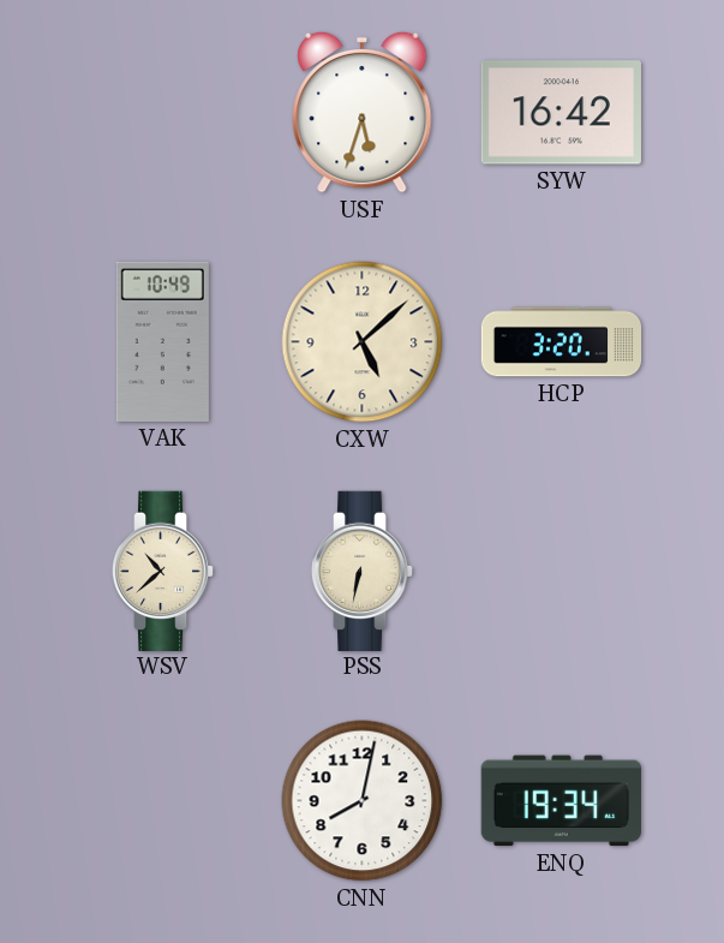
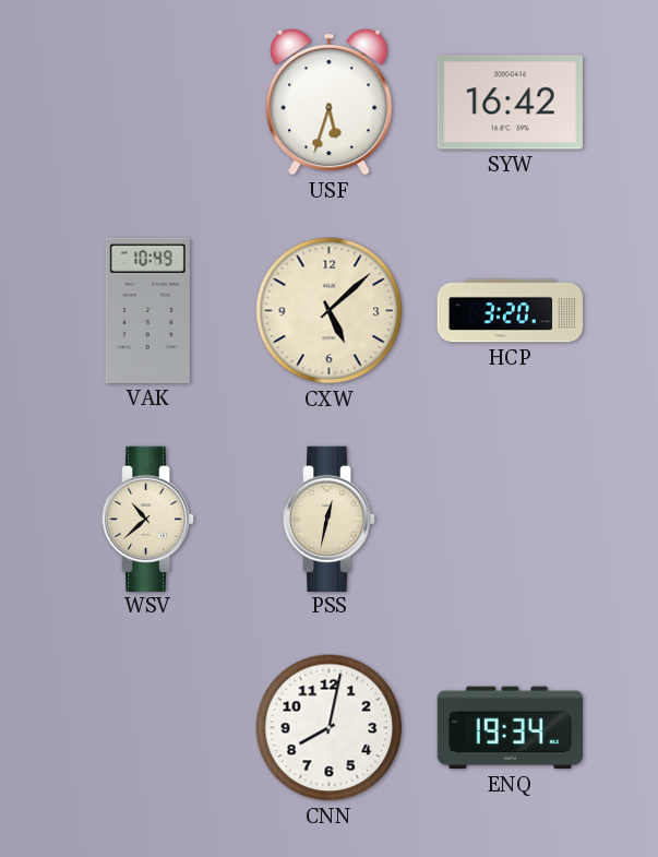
PSS: 6:32 -> 12:32
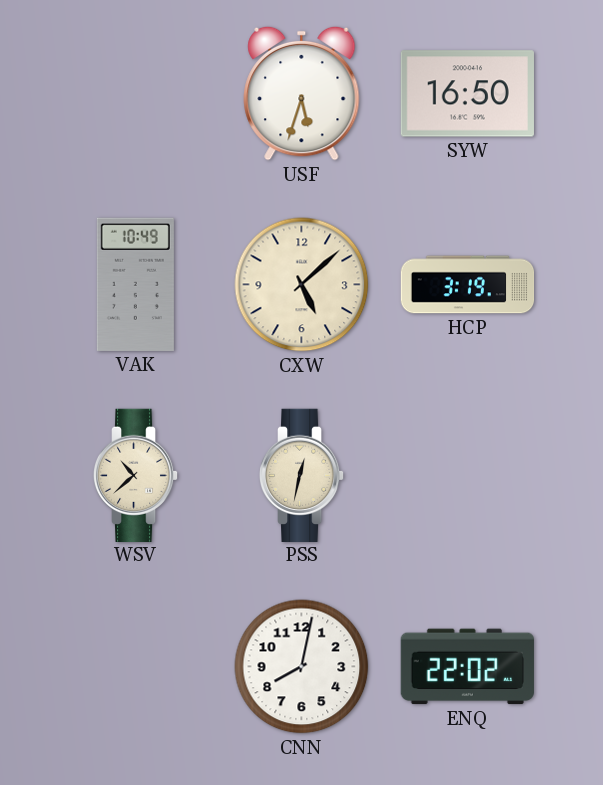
SYW: 16:42 -> 16:50
HCP: 3:20 -> 3:19
ENQ: 19:34 -> 22:02
